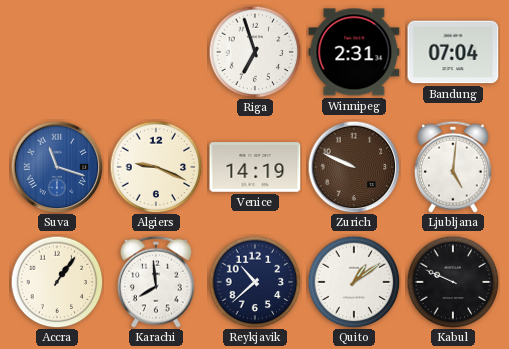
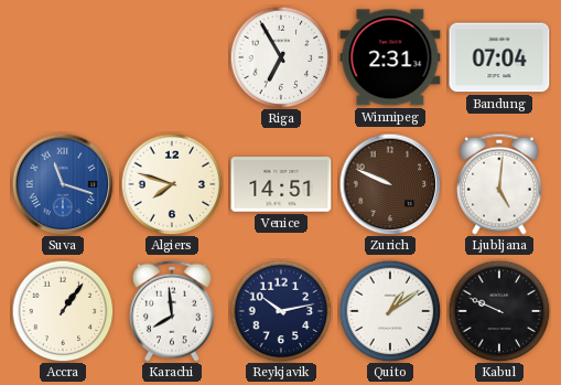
Riga: 6:57 -> 6:55
Algiers: 9:19 -> 7:48
Venice: 14:19 -> 14:51
Reykjavik: 10:38 -> 10:13
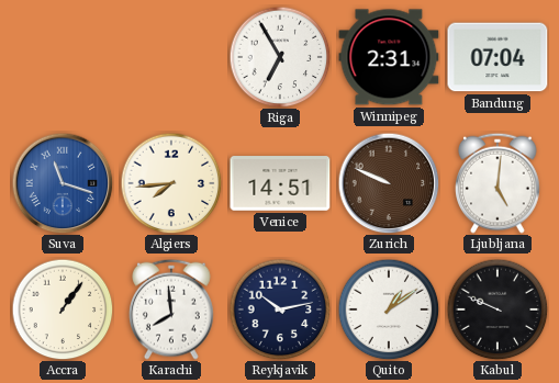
Algiers: 7:48 -> 7:44
